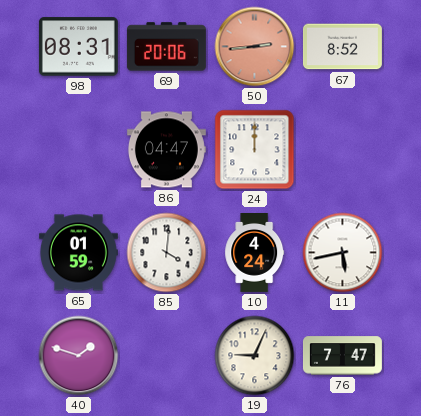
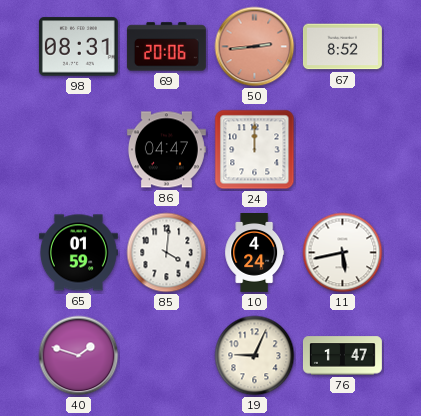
76: 7:47 -> 1:47
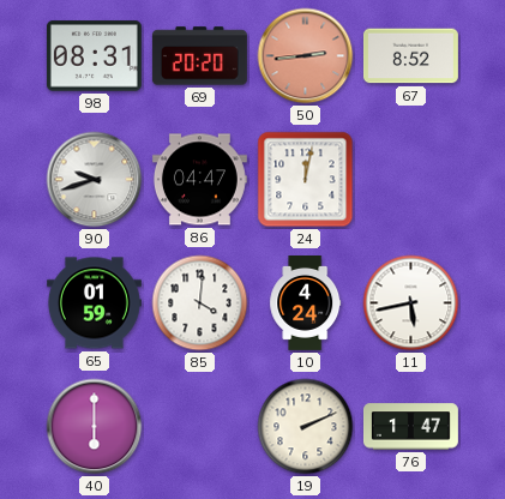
69: 20:06 -> 20:20
90: none -> 9:42
24: 12:00 -> 12:02
40: 1:48 -> 6:00
19: 9:04 -> 2:11
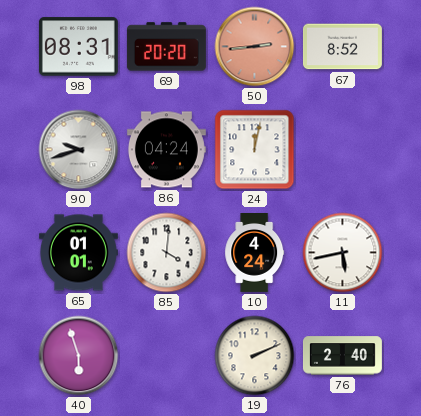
86: 04:47 -> 04:24
65: 01:59 -> 01:01
40: 6:00 -> 5:57
76: 1:47 -> 2:40
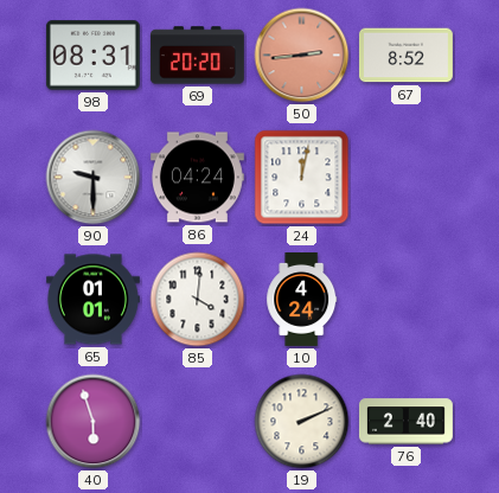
90: 9:42 -> 9:30
11: 5:43 -> none
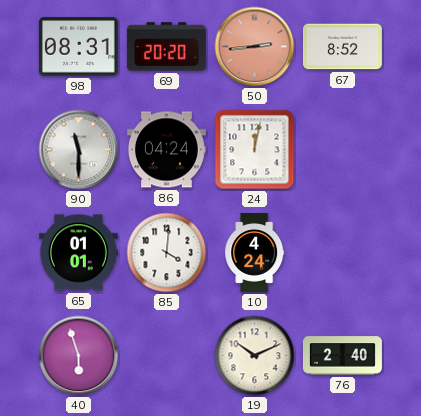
90: 9:30 -> 11:30
19: 2:11 -> 10:11
